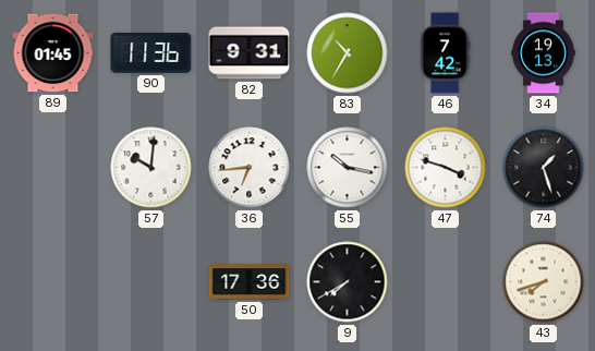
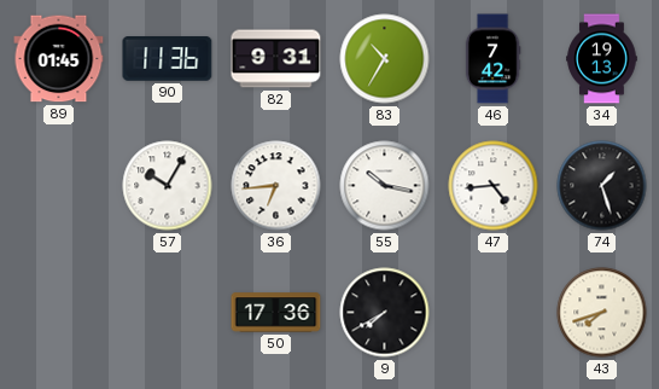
57: 10:01 -> 10:05
47: 3:48 -> 4:44
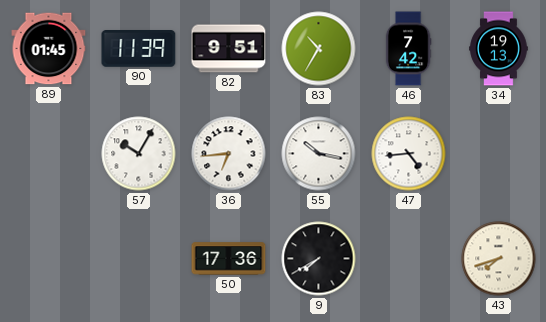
90: 11:36 -> 11:39
82: 9:31 -> 9:51
74: 1:27 -> none
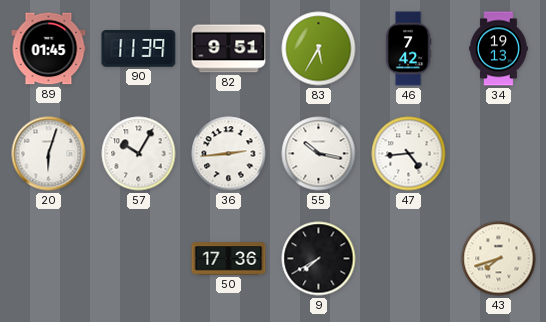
83: 10:35 -> 5:35
20: none -> 6:03
36: 6:44 -> 2:44
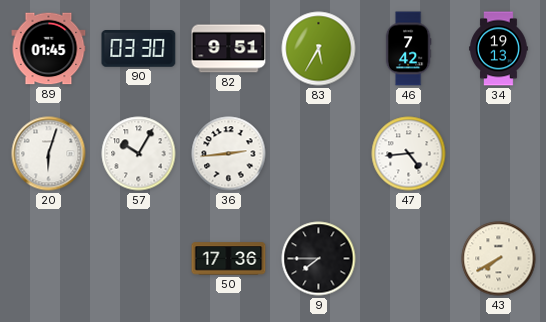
90: 11:39 -> 03:30
55: 10:17 -> none
9: 7:40 -> 7:45
43: 7:42 -> 7:40
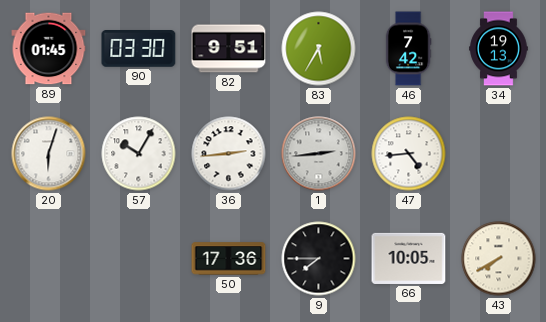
1: none -> 2:44
66: none -> 10:05
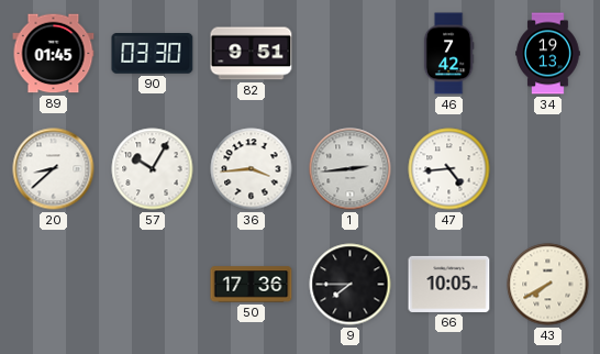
83: 5:35 -> none
20: 6:03 -> 8:38
36: 2:44 -> 3:44
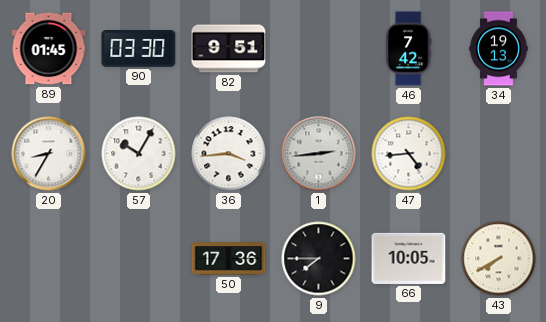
20: 8:38 -> 8:35
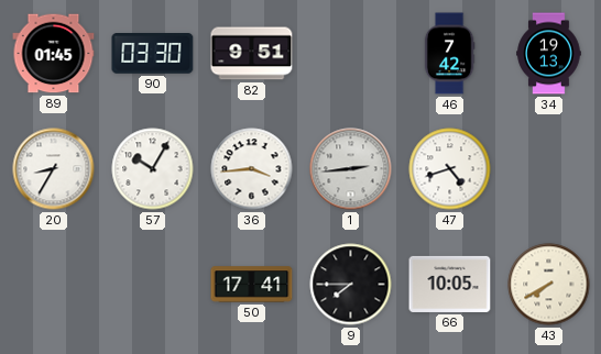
47: 4:44 -> 4:42
50: 17:36 -> 17:41
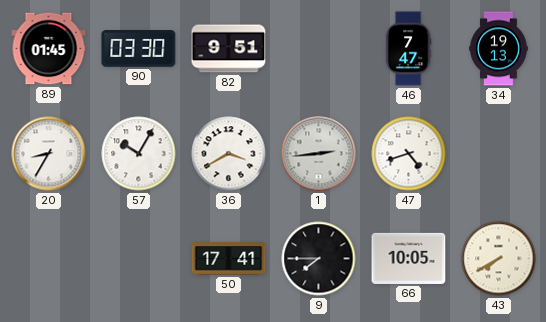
46: 7:42 -> 7:47
36: 3:44 -> 3:40
